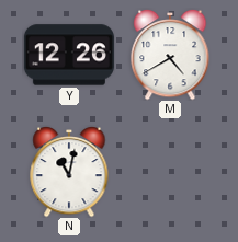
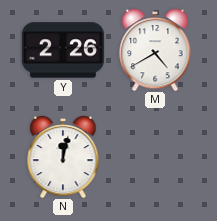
Y: 12:26 -> 2:26
N: 11:02 -> 12:02
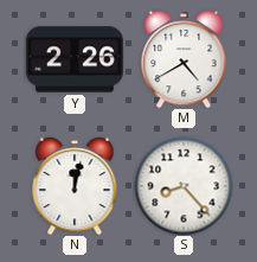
S: none -> 8:23
